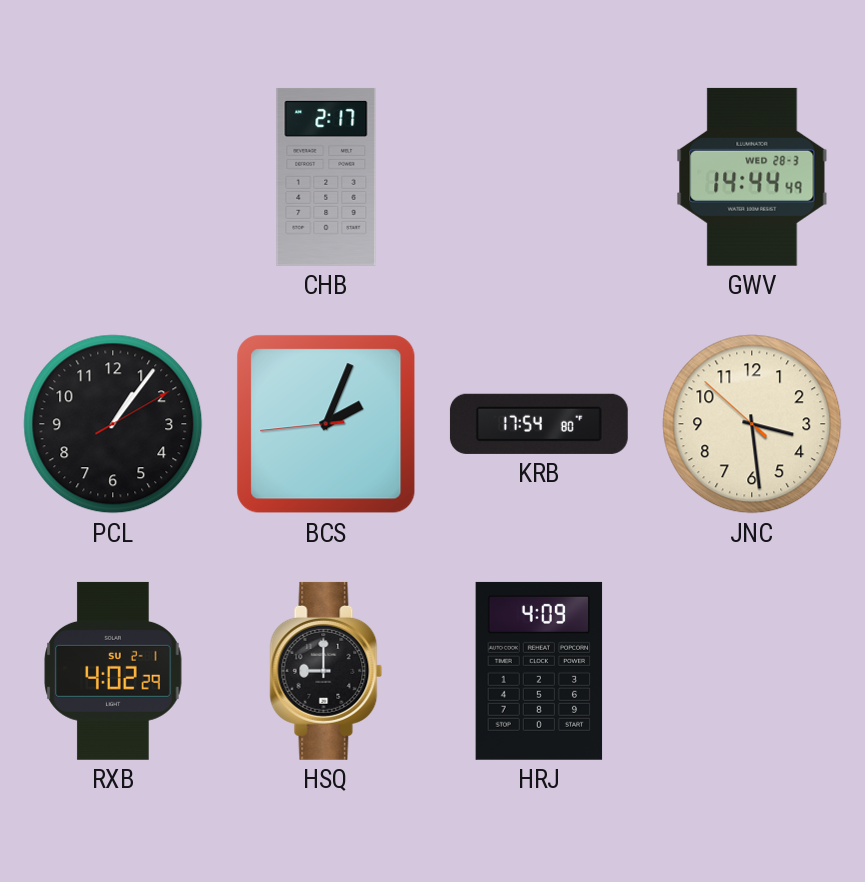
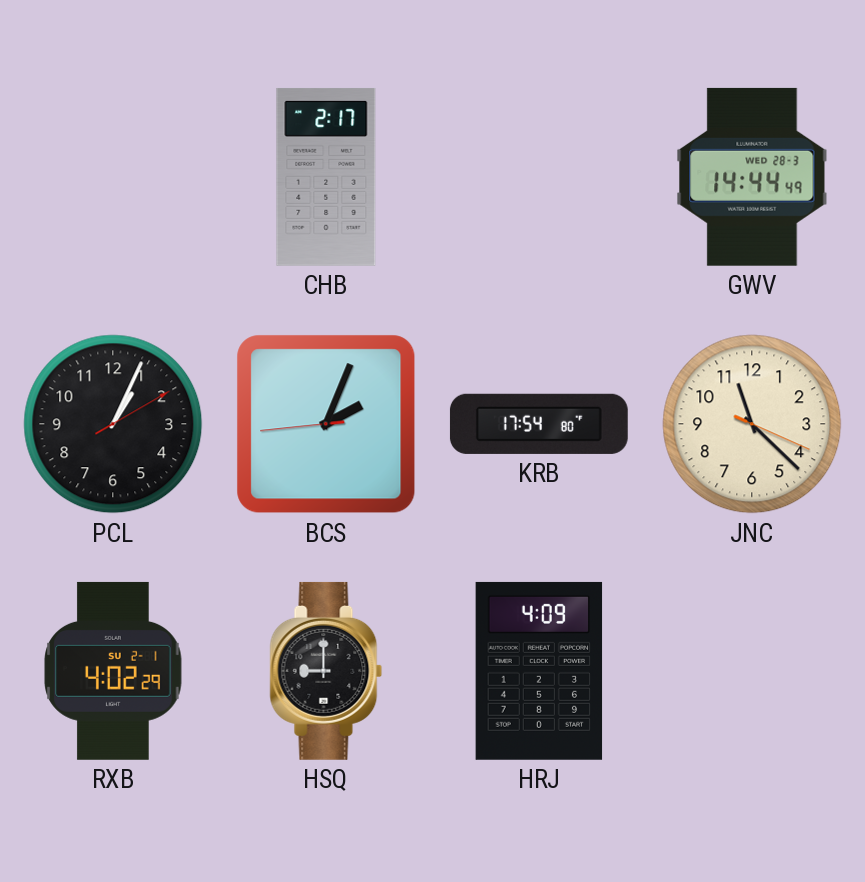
PCL: 1:06 -> 1:04
JNC: 3:28 -> 11:22
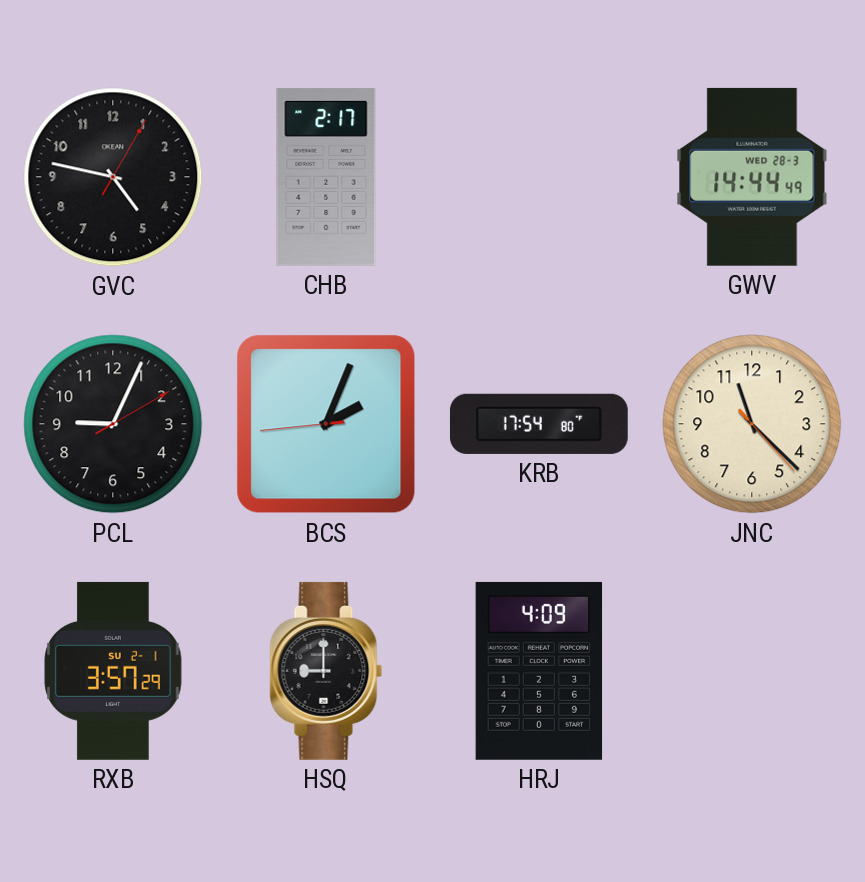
GVC: none -> 4:47
PCL: 1:04 -> 9:04
JNC: 11:22:19 -> 11:22:23
RXB: 4:02 -> 3:57
